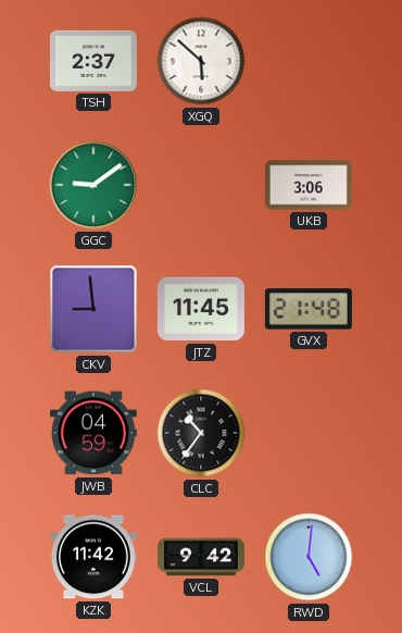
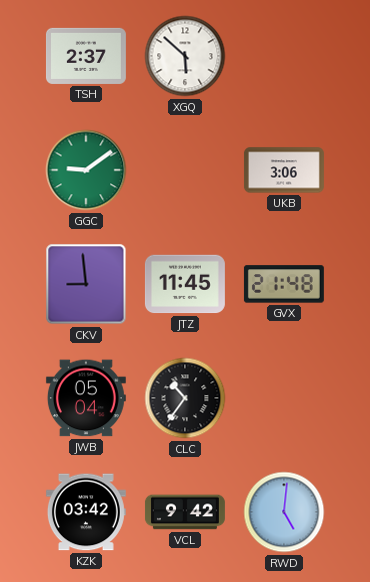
JWB: 04:59 -> 05:04
KZK: 11:42 -> 03:42
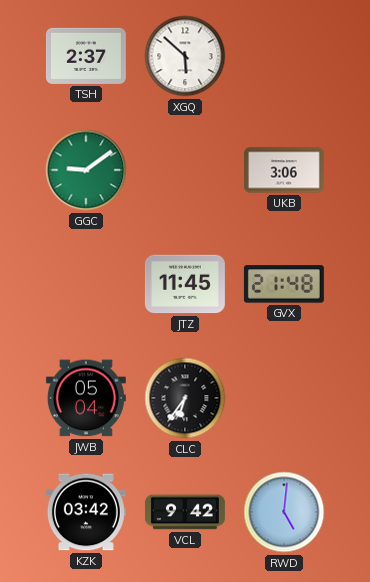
CKV: 8:59 -> none
CLC: 10:36 -> 6:36
